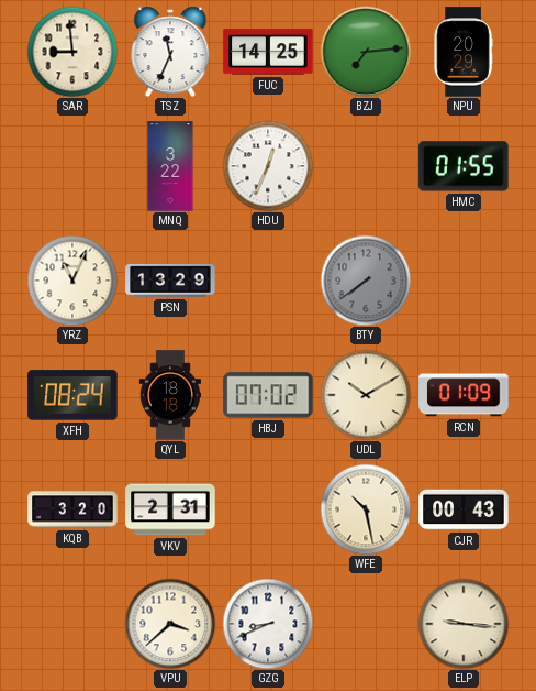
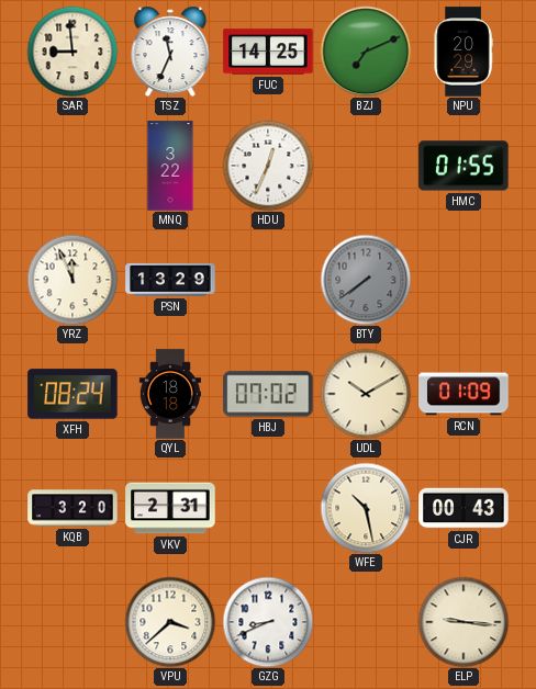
BZJ: 7:14 -> 7:11
YRZ: 11:04 -> 11:56
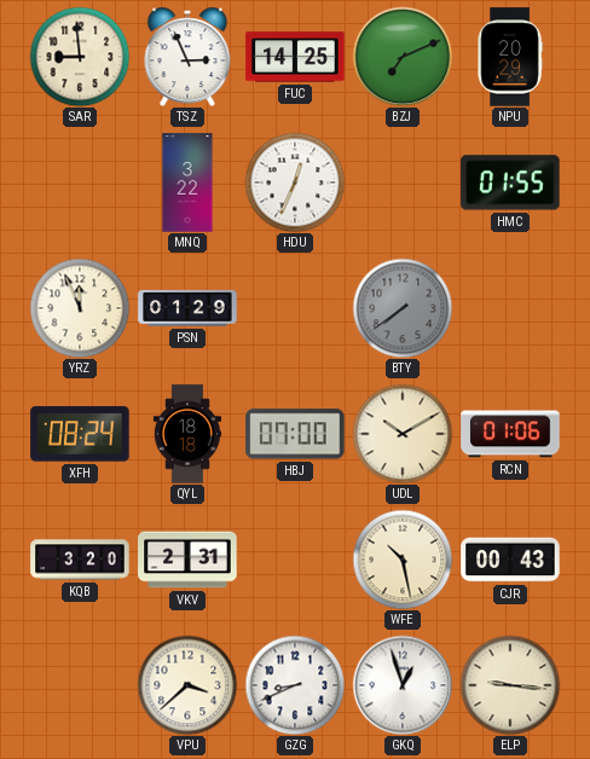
TSZ: 11:34 -> 2:56
PSN: 13:29 -> 01:29
HBJ: 07:02 -> 07:00
RCN: 01:09 -> 01:06
GKQ: none -> 12:57
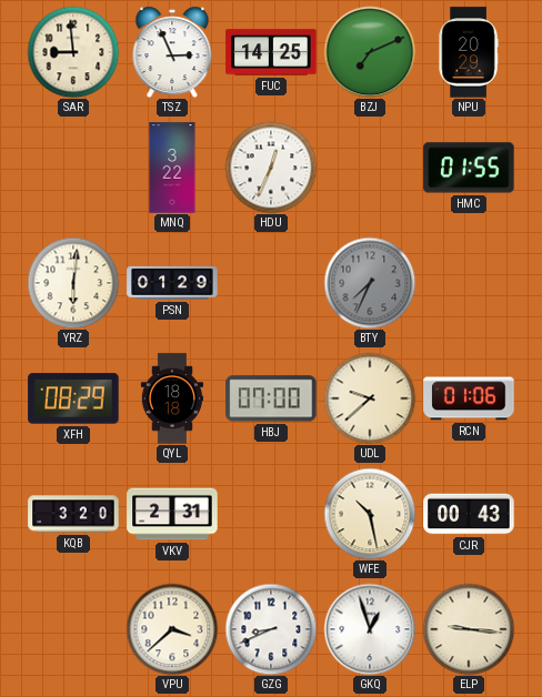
YRZ: 11:56 -> 6:01
BTY: 7:39 -> 7:34
XFH: 08:24 -> 08:29
UDL: 10:10 -> 9:38
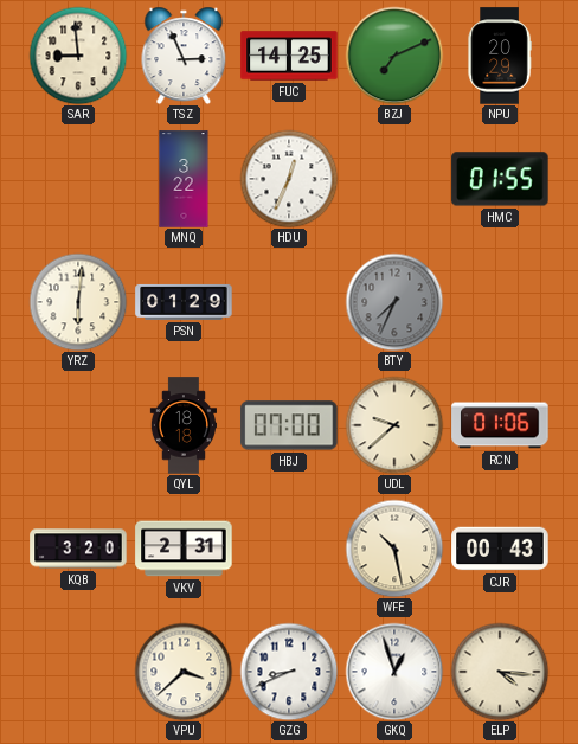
XFH: 08:29 -> none
ELP: 9:16 -> 4:16
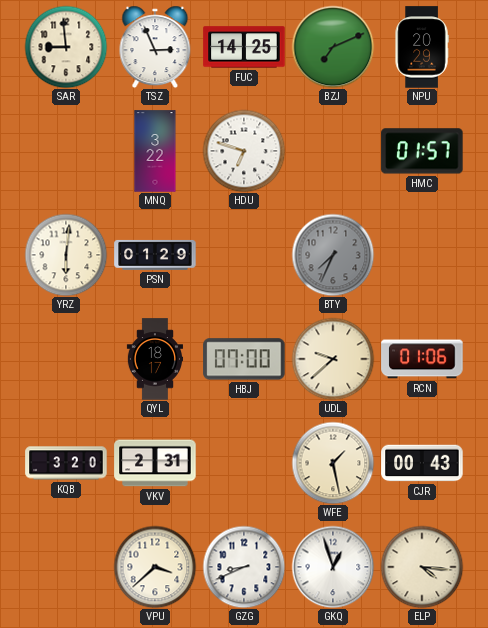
HDU: 12:34 -> 6:48
HMC: 01:55 -> 01:57
QYL: 18:18 -> 18:17
WFE: 10:28 -> 1:28
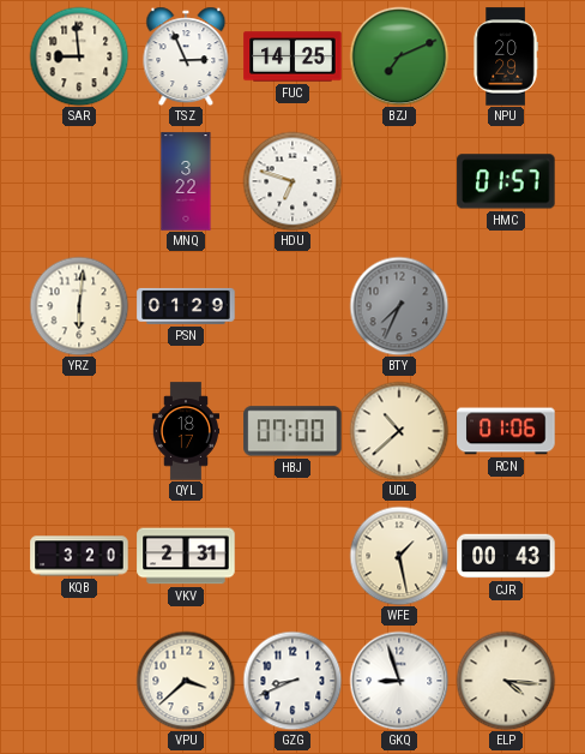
UDL: 9:38 -> 10:38
GKQ: 12:57 -> 8:57
